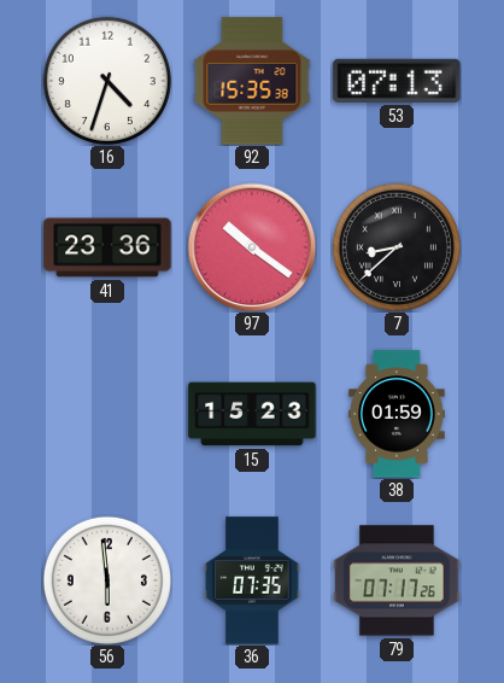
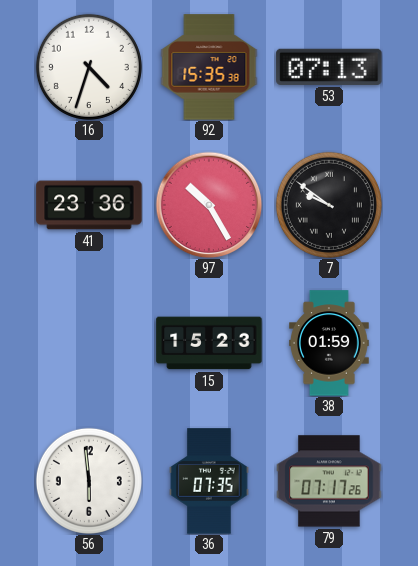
97: 10:21 -> 10:25
7: 8:38 -> 9:51
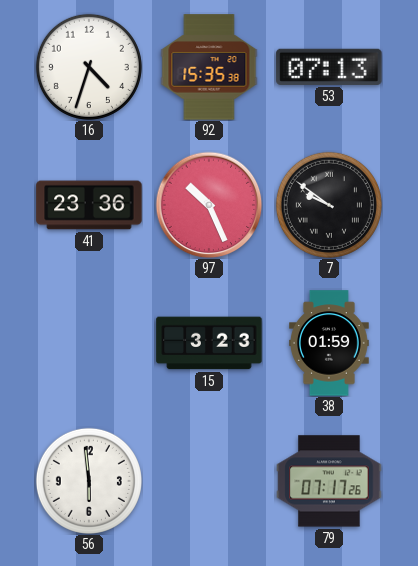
97: 10:25 -> 10:26
15: 15:23 -> 3:23
36: 07:35 -> none
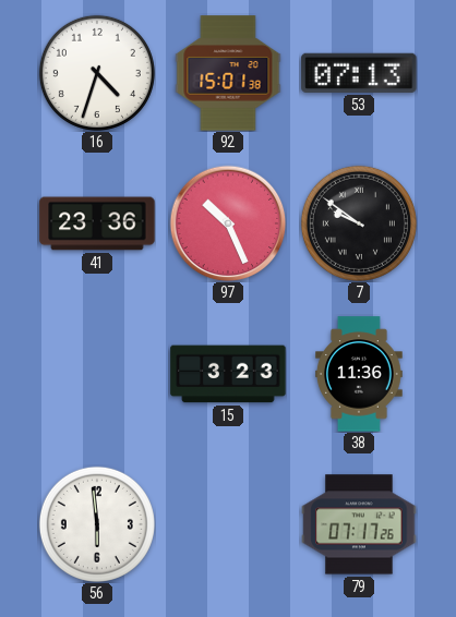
92: 15:35 -> 15:01
38: 01:59 -> 11:36
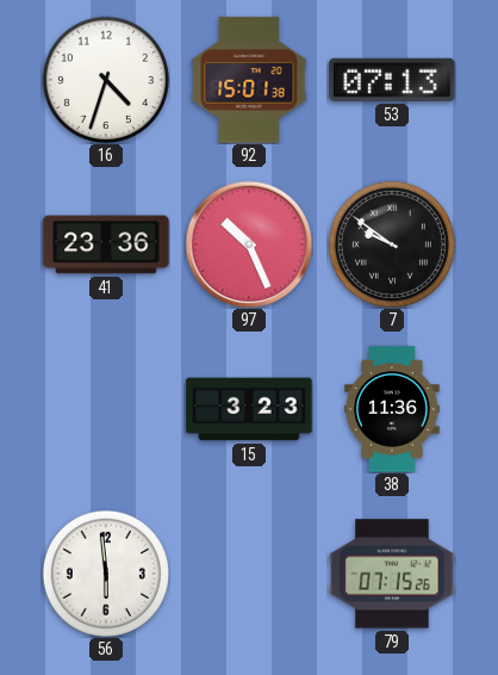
79: 07:17 -> 07:15
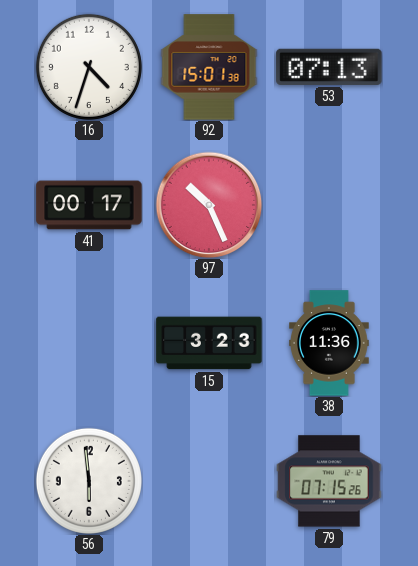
41: 23:36 -> 00:17
7: 9:51 -> none
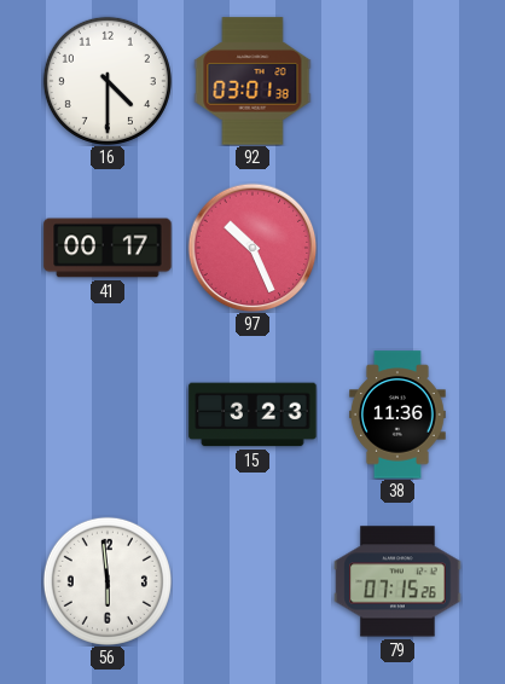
16: 4:33 -> 4:30
92: 15:01 -> 03:01
53: 07:13 -> none
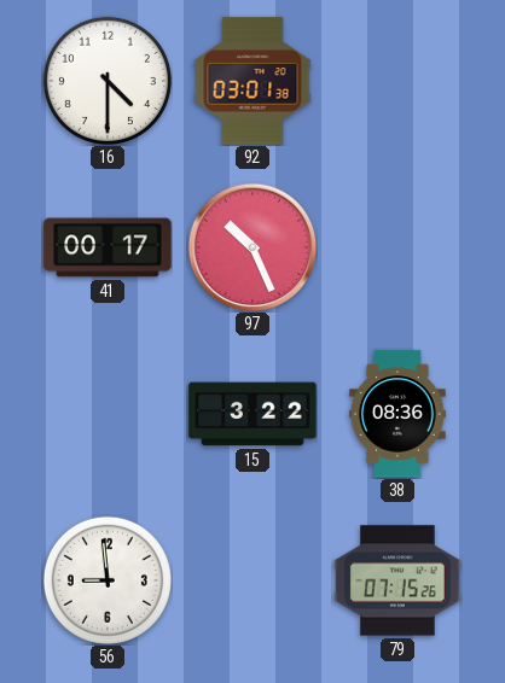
15: 3:23 -> 3:22
38: 11:36 -> 08:36
56: 5:59 -> 8:59
